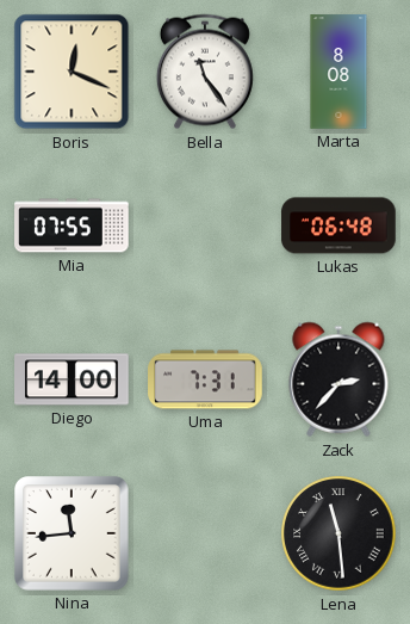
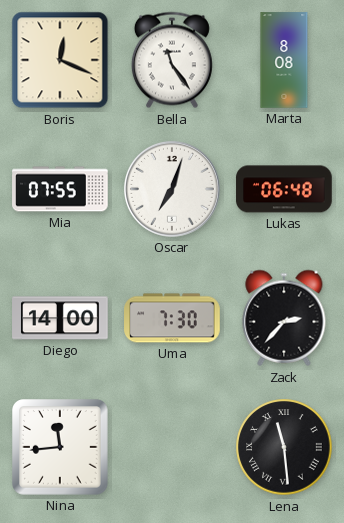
Oscar: none -> 7:03
Uma: 7:31 -> 7:30
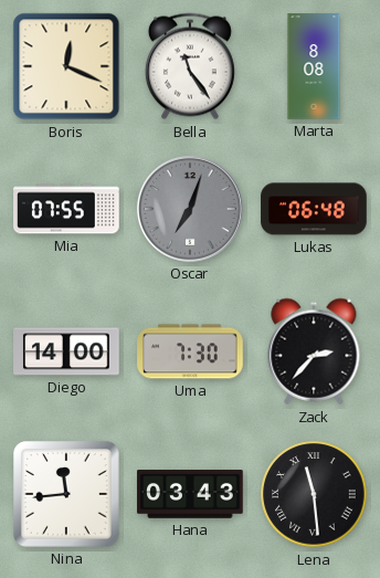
Oscar dial: white -> grey
Hana: none -> 03:43
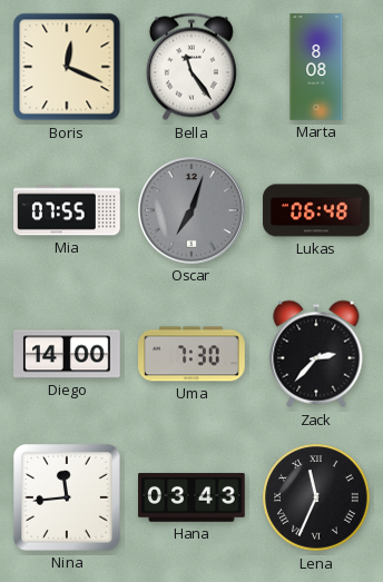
Lena: 11:29 -> 11:34
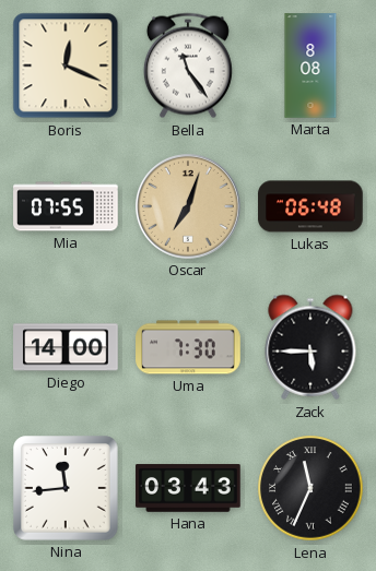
Oscar dial: grey -> champagne
Zack: 2:37 -> 5:45
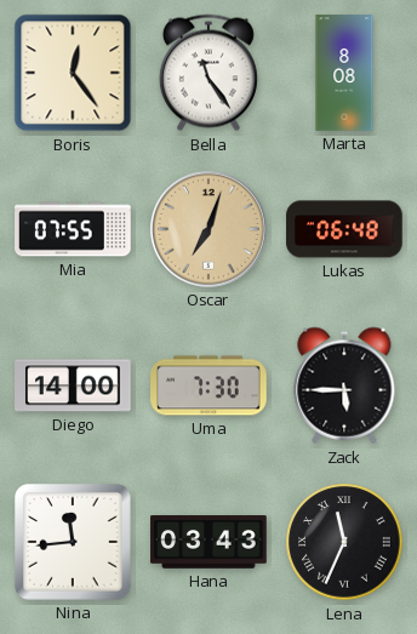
Boris: 12:19 -> 12:24
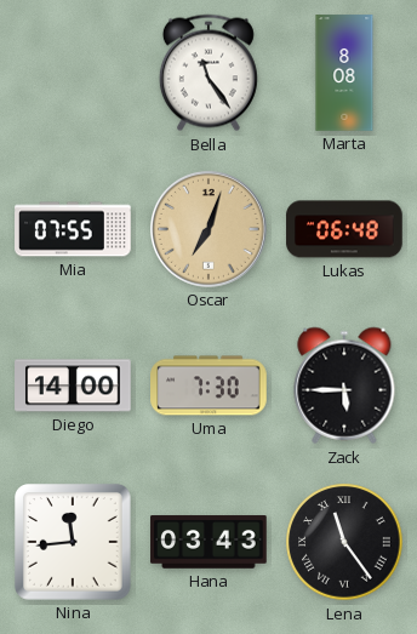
Boris: 12:24 -> none
Lena: 11:34 -> 11:24
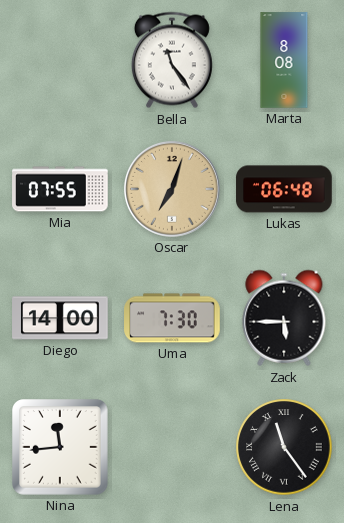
Hana: 03:43 -> none
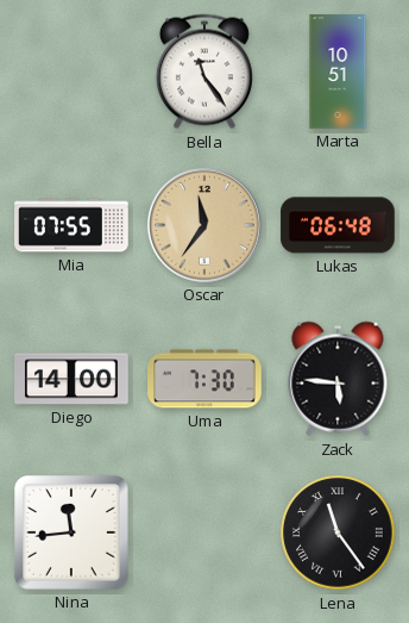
Marta: 8:08 -> 10:51
Oscar: 7:03 -> 11:36
Zack: 5:45 -> 5:46
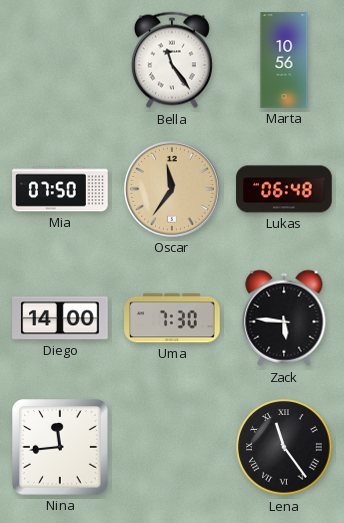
Marta: 10:51 -> 10:56
Mia: 07:55 -> 07:50
